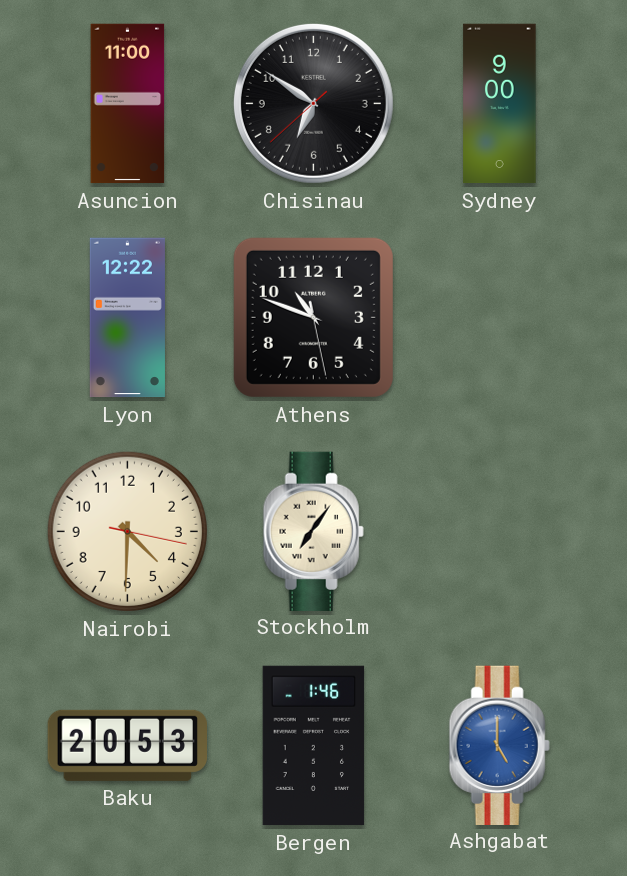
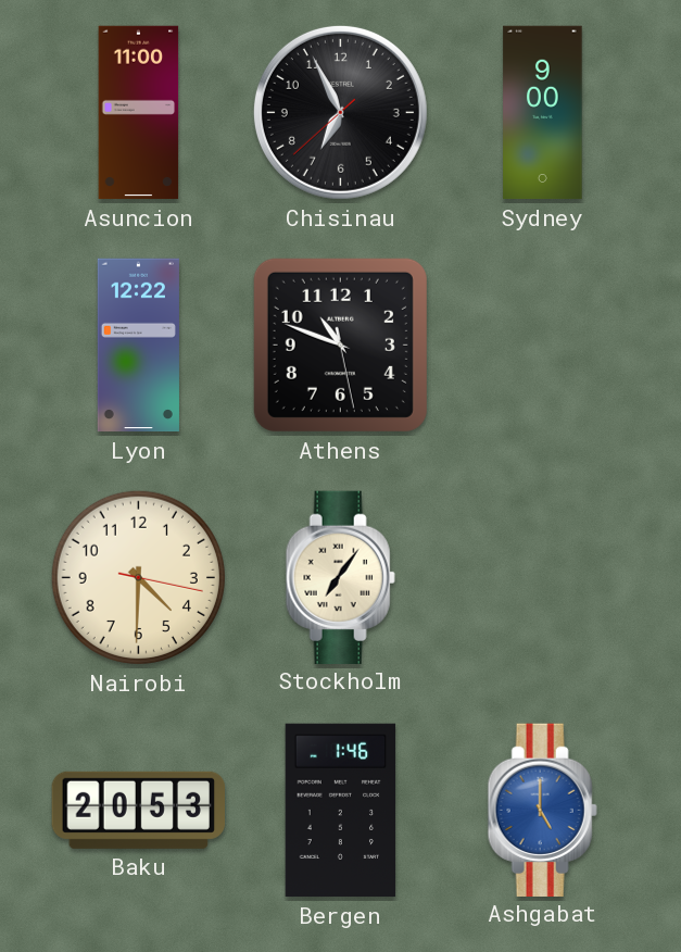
Chisinau: 6:50 -> 6:55
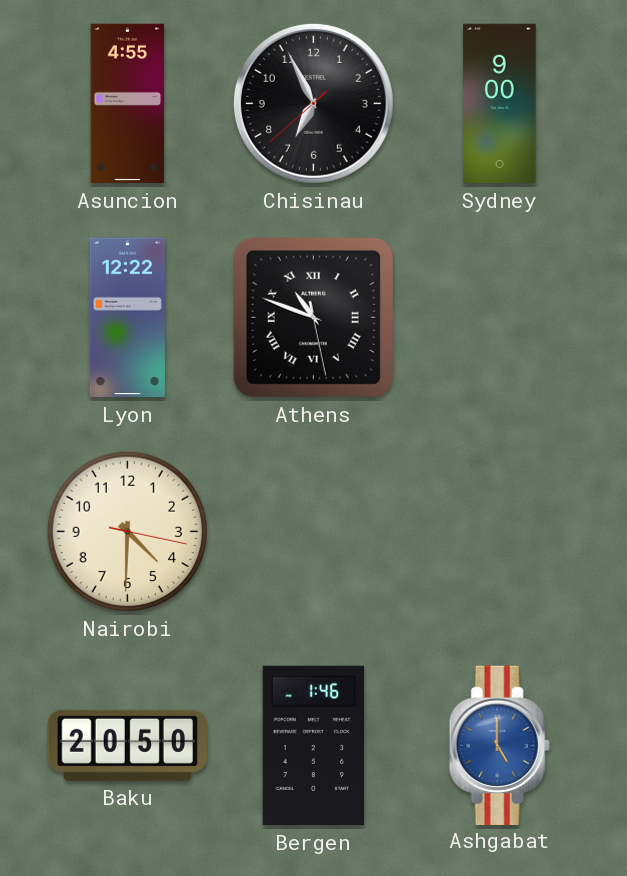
Asuncion: 11:00 -> 4:55
Athens numerals: Arabic -> Roman
Stockholm: 7:06 -> none
Baku: 20:53 -> 20:50
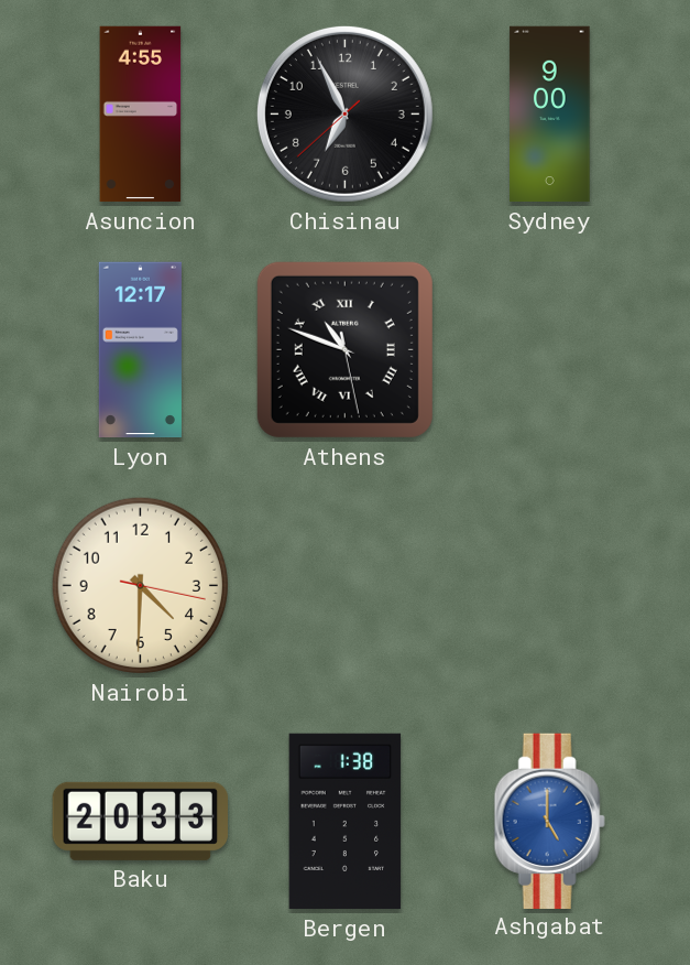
Lyon: 12:22 -> 12:17
Baku: 20:50 -> 20:33
Bergen: 1:46 -> 1:38
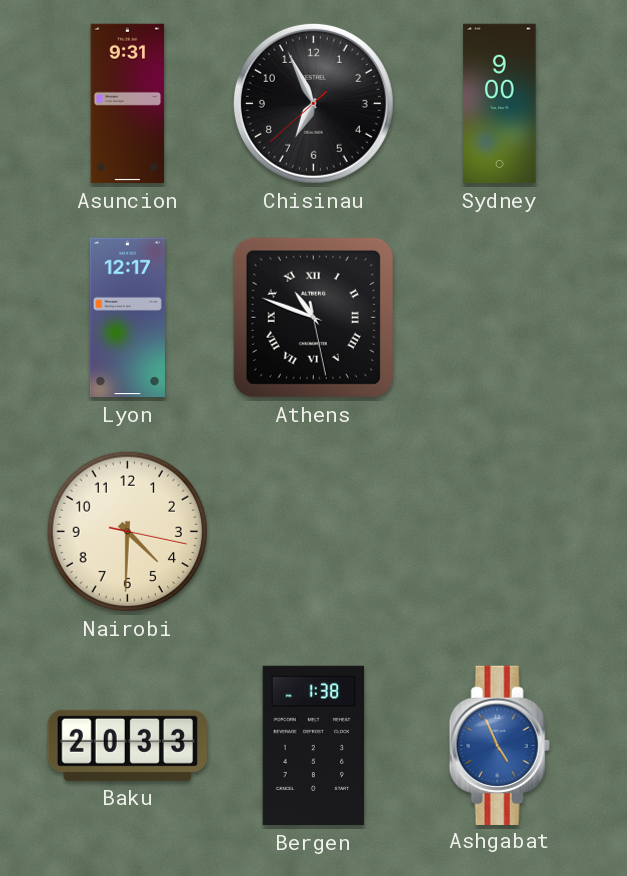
Asuncion: 4:55 -> 9:31
Ashgabat: 5:00 -> 4:56
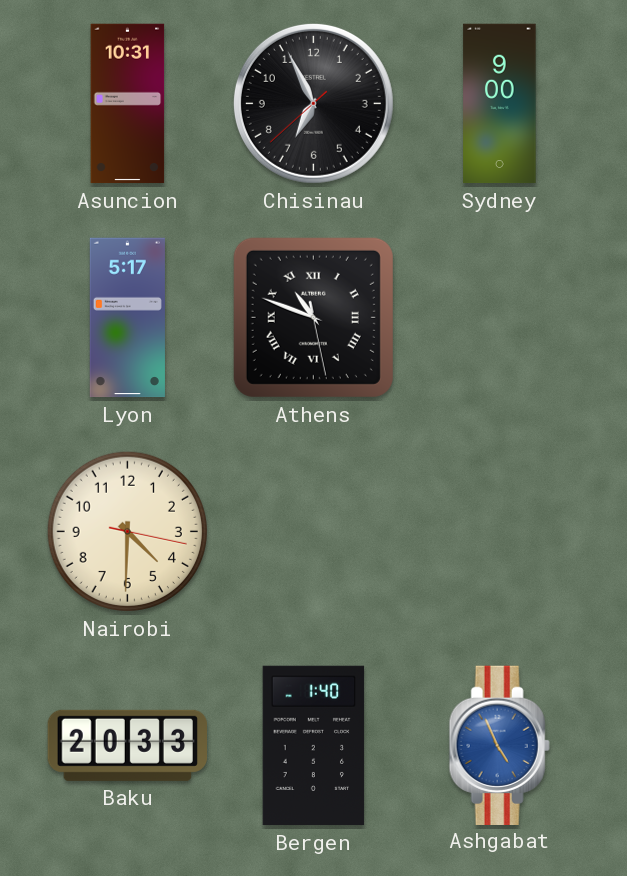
Asuncion: 9:31 -> 10:31
Lyon: 12:17 -> 5:17
Bergen: 1:38 -> 1:40
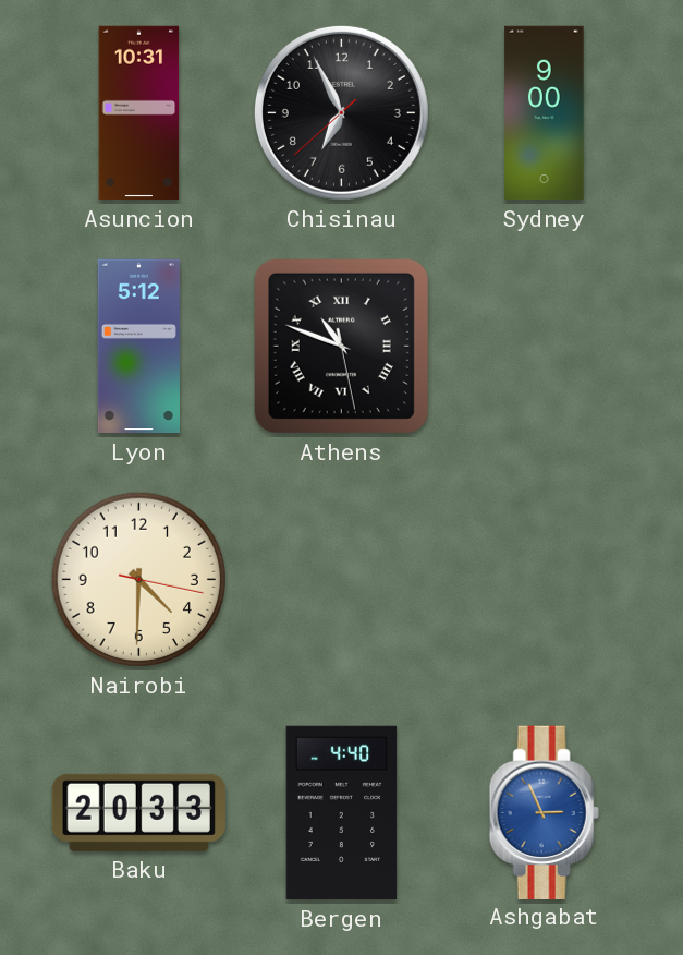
Lyon: 5:17 -> 5:12
Bergen: 1:40 -> 4:40
Ashgabat: 4:56 -> 2:56
